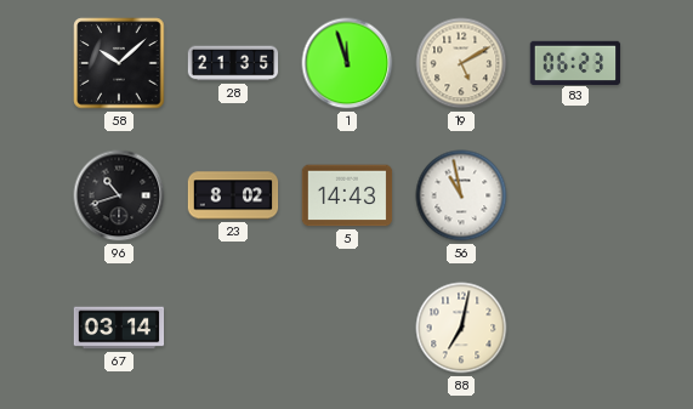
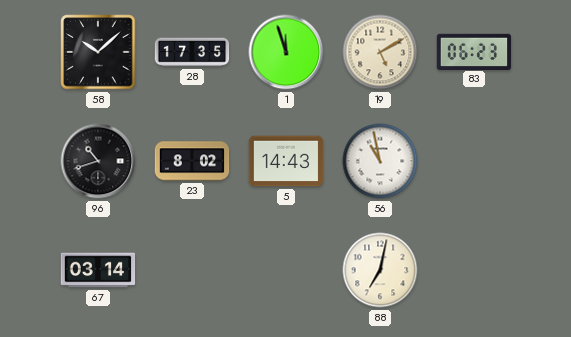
28: 21:35 -> 17:35
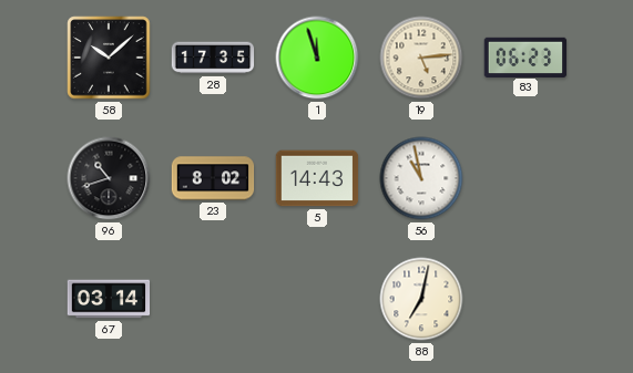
19: 5:10 -> 5:14
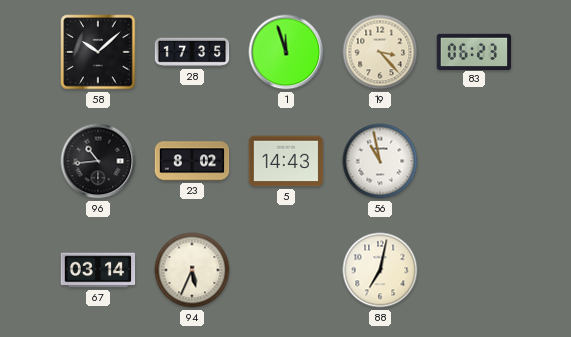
19: 5:14 -> 3:23
96: 10:42 -> 10:44
94: none -> 5:34
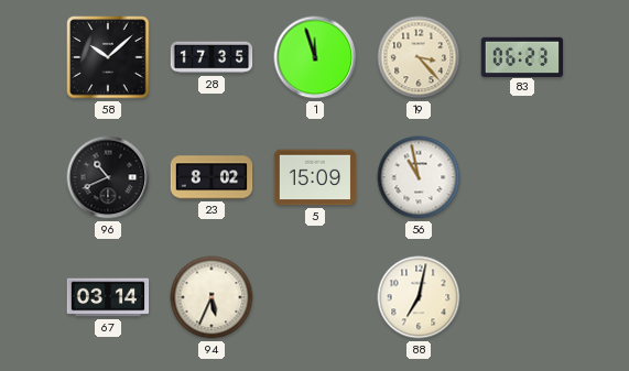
96: 10:44 -> 10:41
5: 14:43 -> 15:09
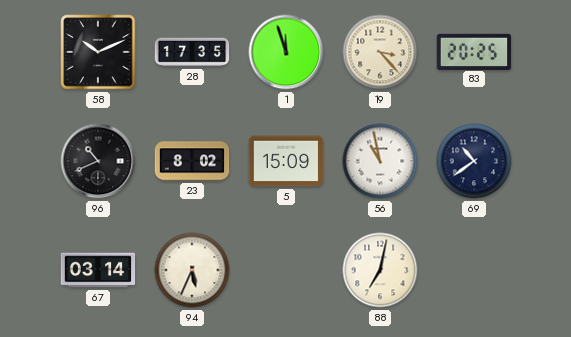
58: 10:08 -> 10:11
83: 06:23 -> 20:25
69: none -> 10:39
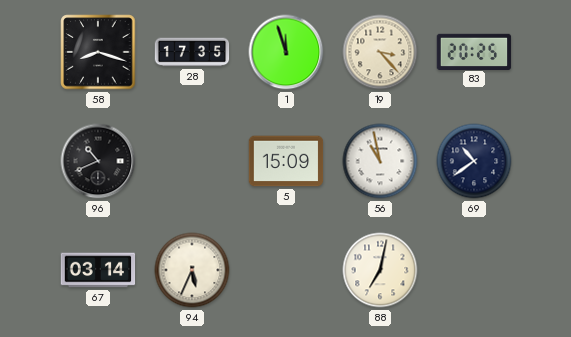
58: 10:11 -> 8:18
23: 8:02 -> none
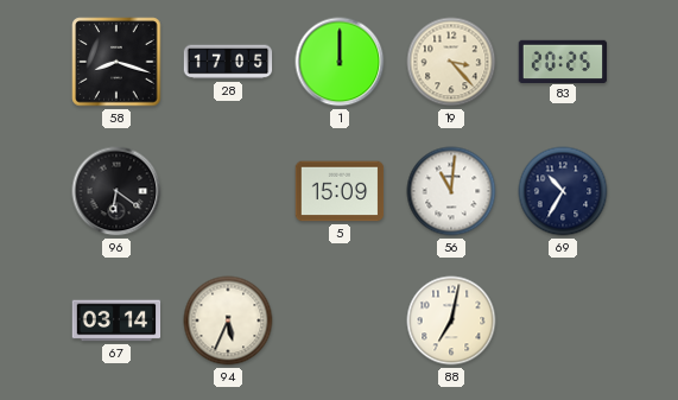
28: 17:35 -> 17:05
1: 11:57 -> 12:00
96: 10:41 -> 6:21
56: 10:58 -> 11:01
69: 10:39 -> 10:35
